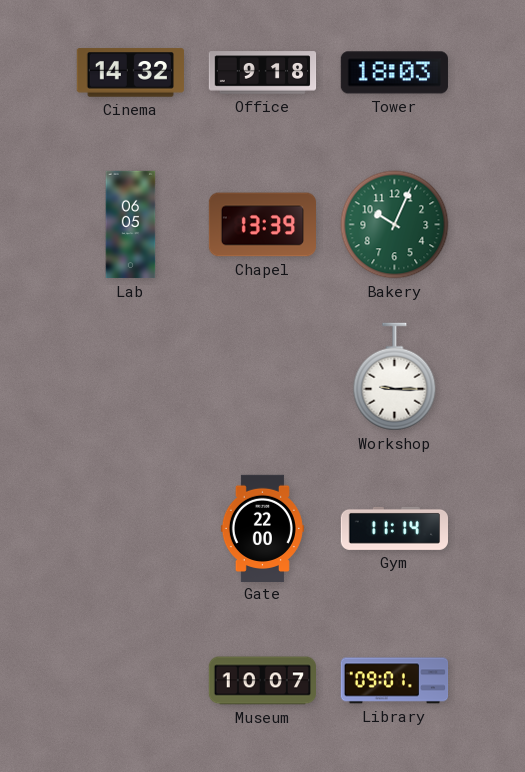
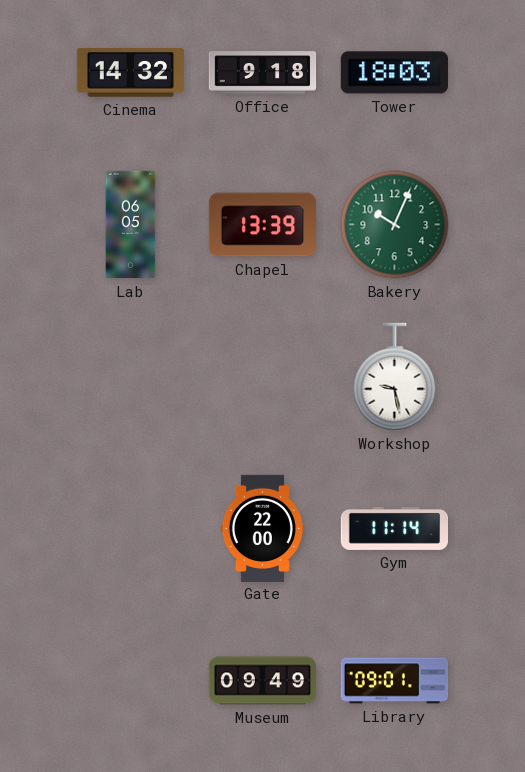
Workshop: 9:15 -> 9:28
Museum: 10:07 -> 09:49
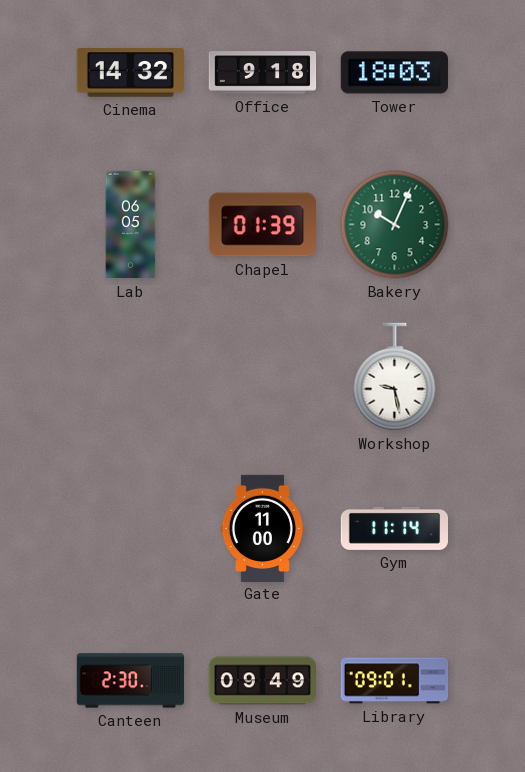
Chapel: 13:39 -> 01:39
Gate: 22:00 -> 11:00
Canteen: none -> 2:30
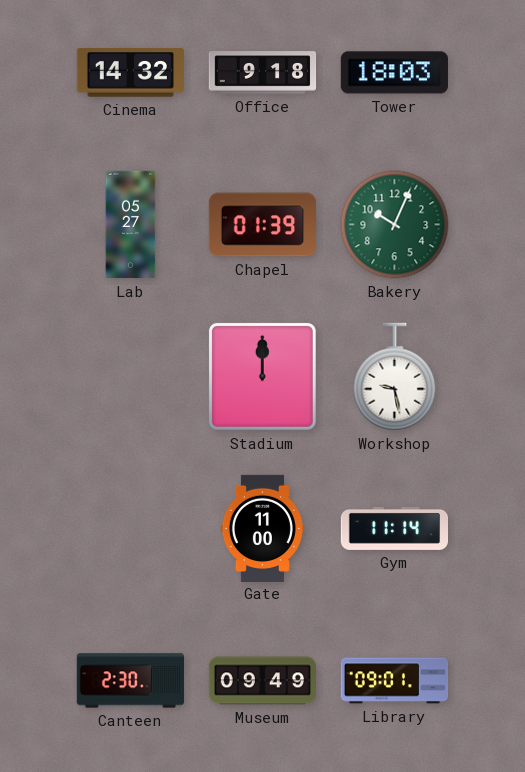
Lab: 06:05 -> 05:27
Stadium: none -> 12:00
